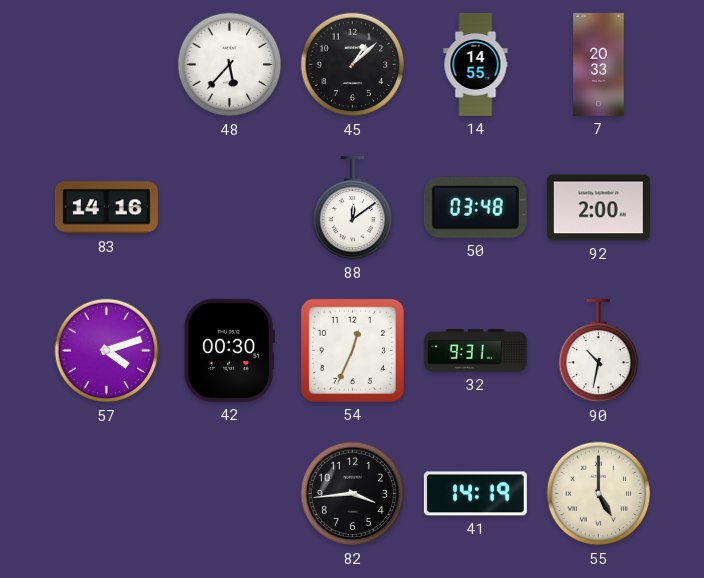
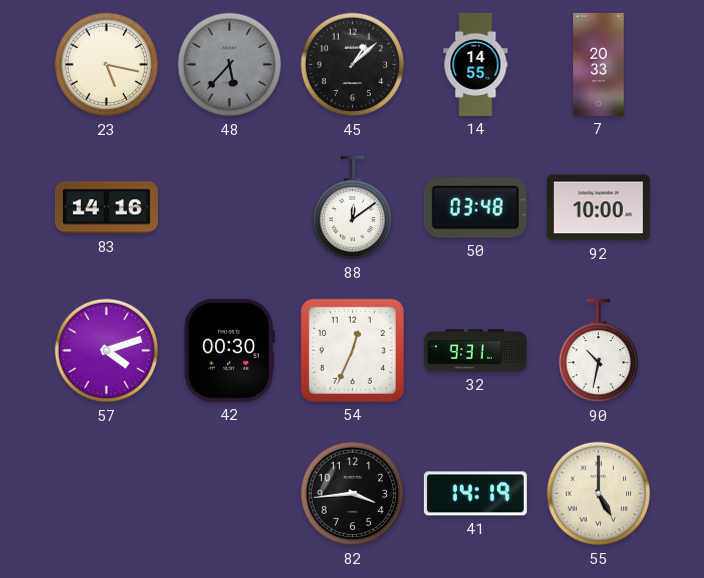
23: none -> 5:17
48 dial: white -> grey
92: 2:00 -> 10:00
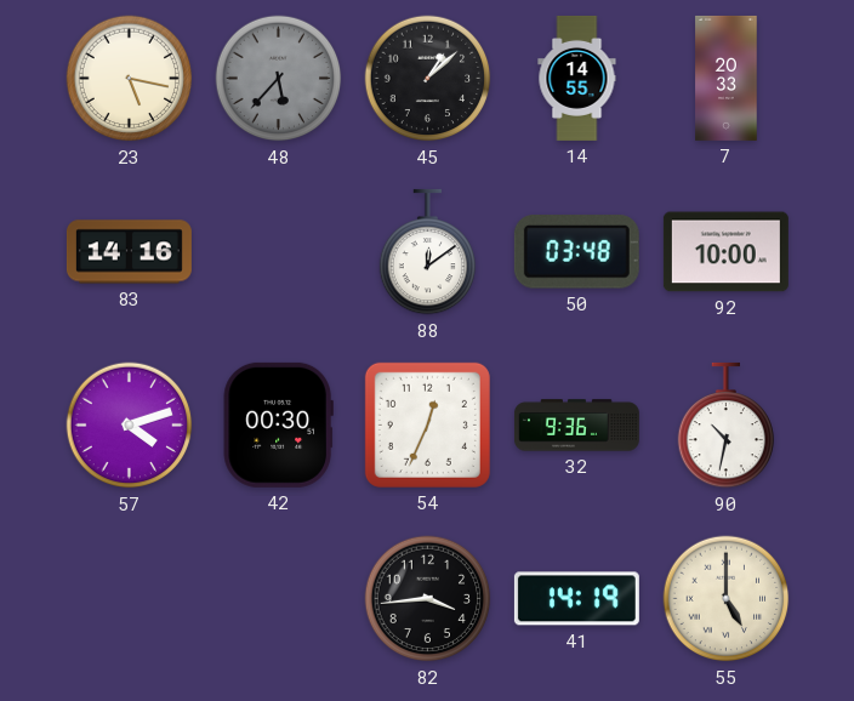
32: 9:31 -> 9:36
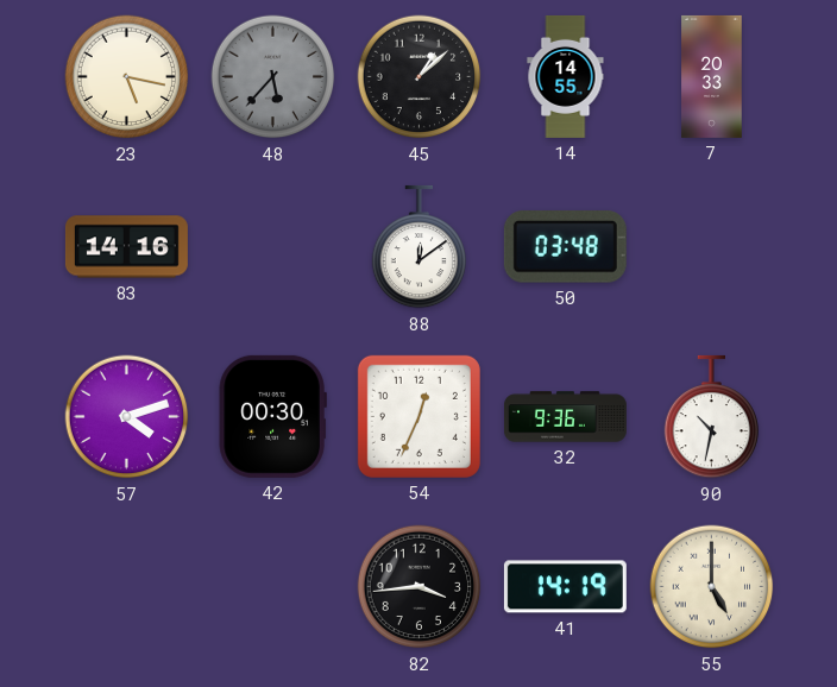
92: 10:00 -> none
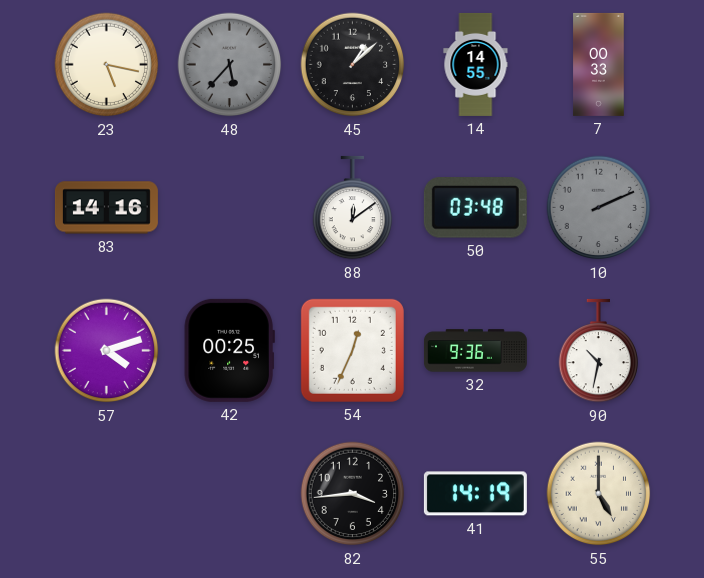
7: 20:33 -> 00:33
10: none -> 2:11
42: 00:30 -> 00:25
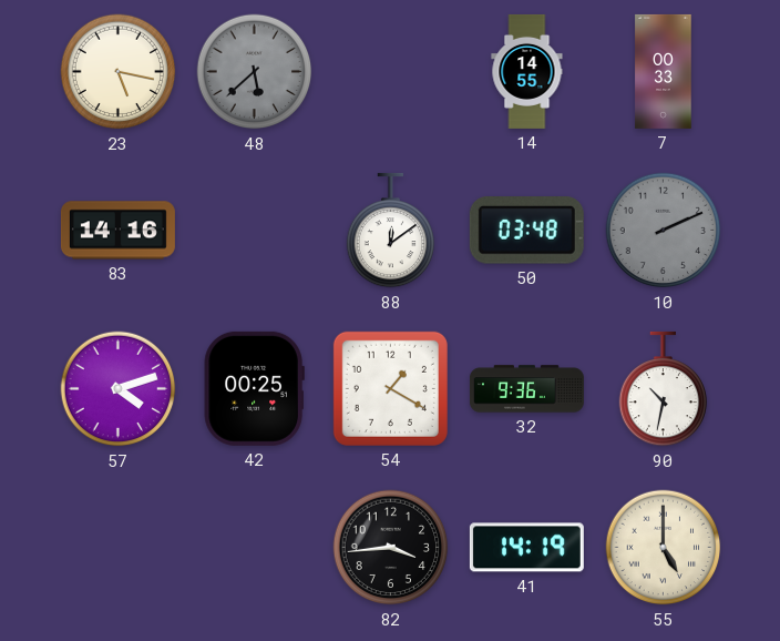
48: 5:37 -> 5:38
45: 1:08 -> none
54: 12:34 -> 1:20
